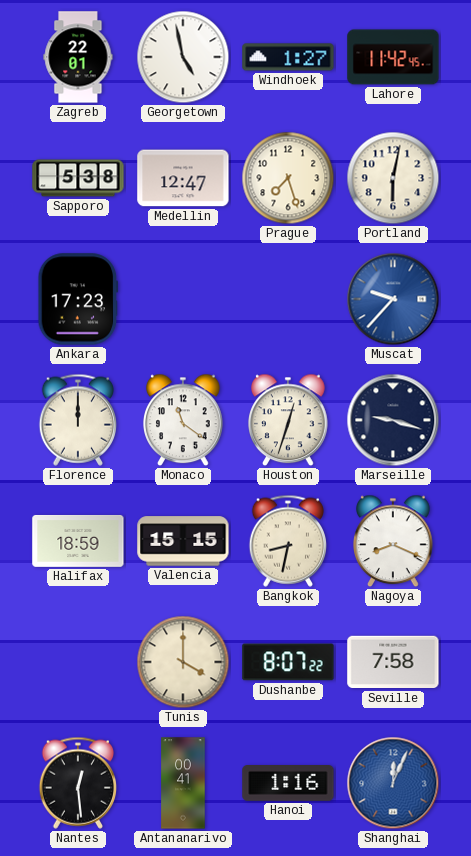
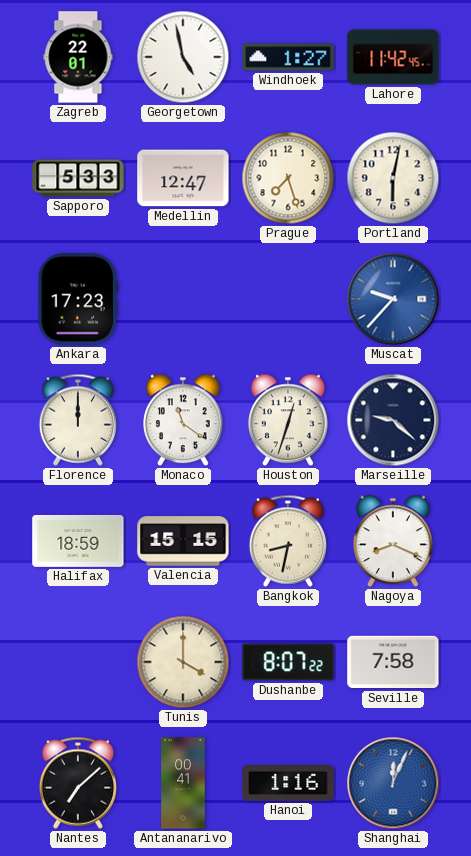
Sapporo: 5:38 -> 5:33
Marseille: 9:18 -> 9:22
Nantes: 12:29 -> 7:08
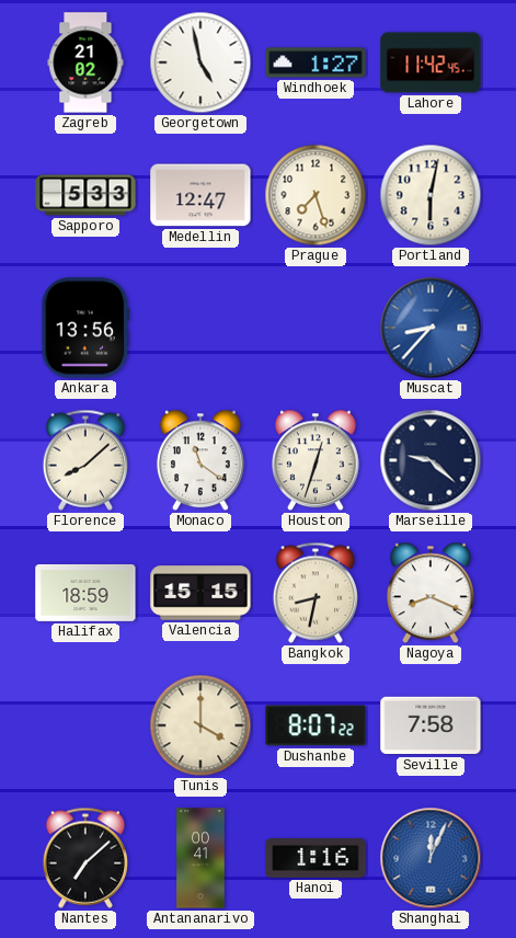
Zagreb: 22:01 -> 21:02
Ankara: 17:23 -> 13:56
Muscat: 9:37 -> 8:37
Florence: 12:00 -> 8:08
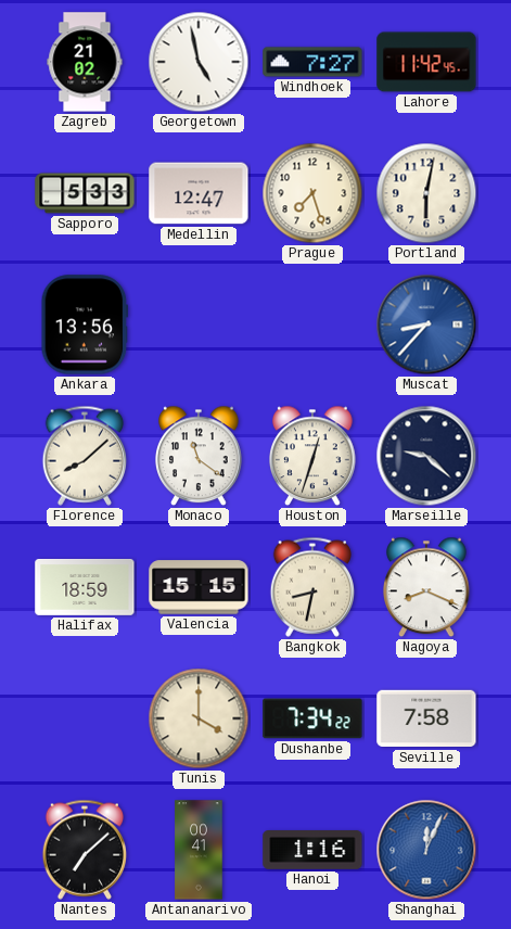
Windhoek: 1:27 -> 7:27
Dushanbe: 8:07 -> 7:34
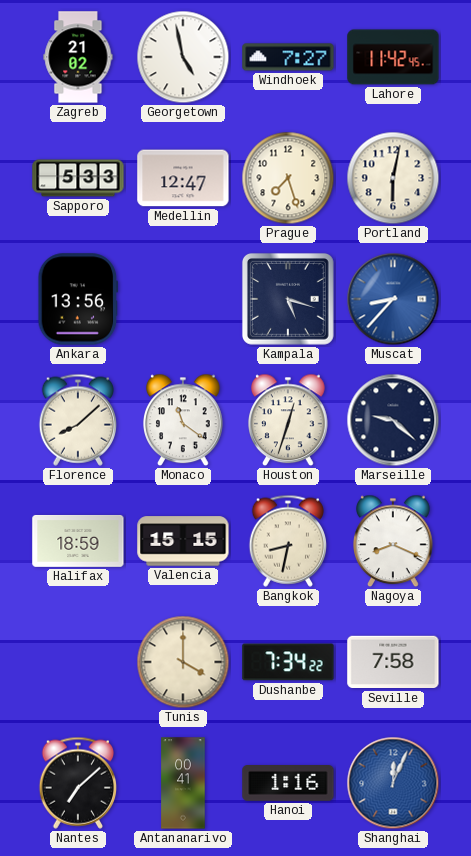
Kampala: none -> 5:18
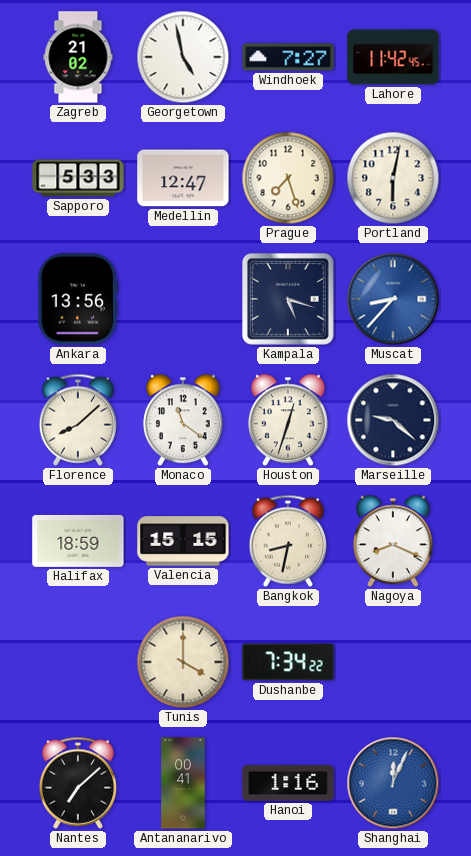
Seville: 7:58 -> none
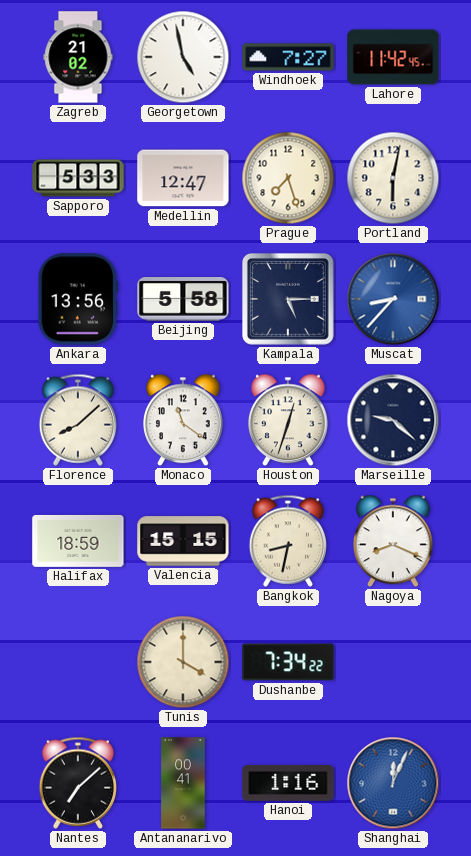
Beijing: none -> 5:58
Kampala: 5:18 -> 5:15
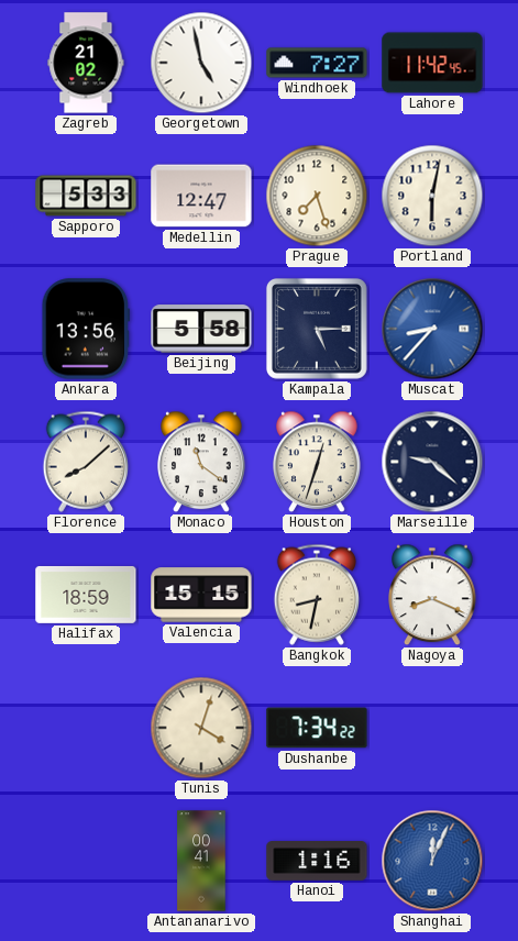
Tunis: 4:00 -> 4:03
Nantes: 7:08 -> none
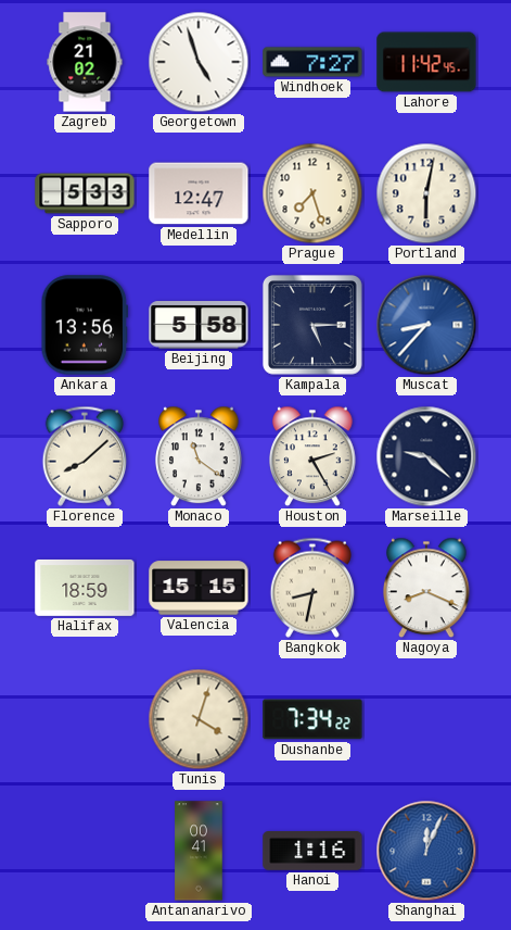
Georgetown: 4:58 -> 4:57
Houston: 12:33 -> 2:25
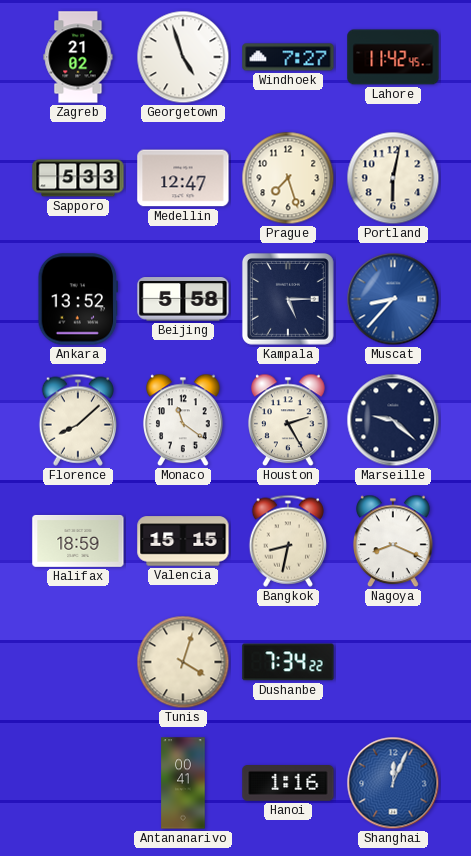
Ankara: 13:56 -> 13:52
